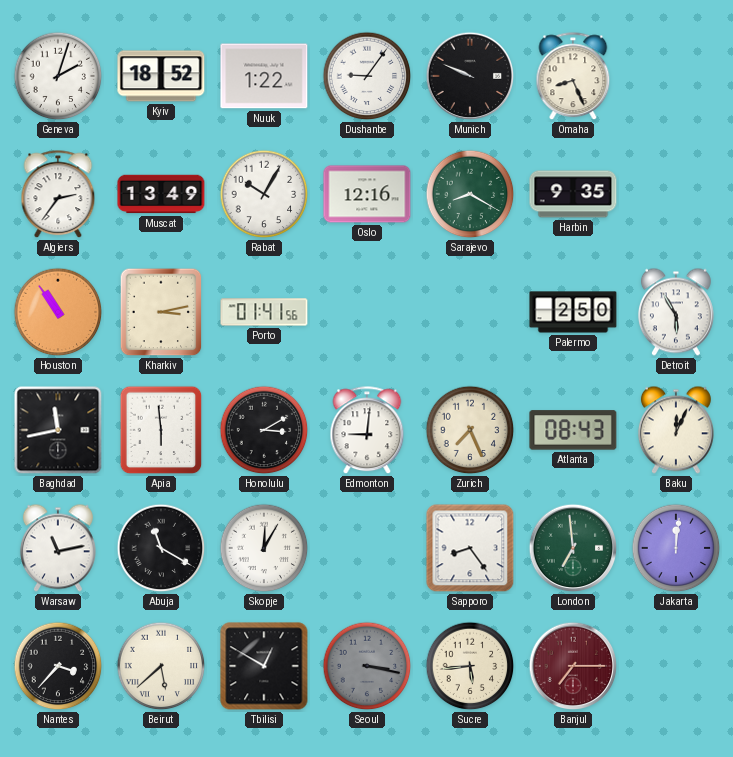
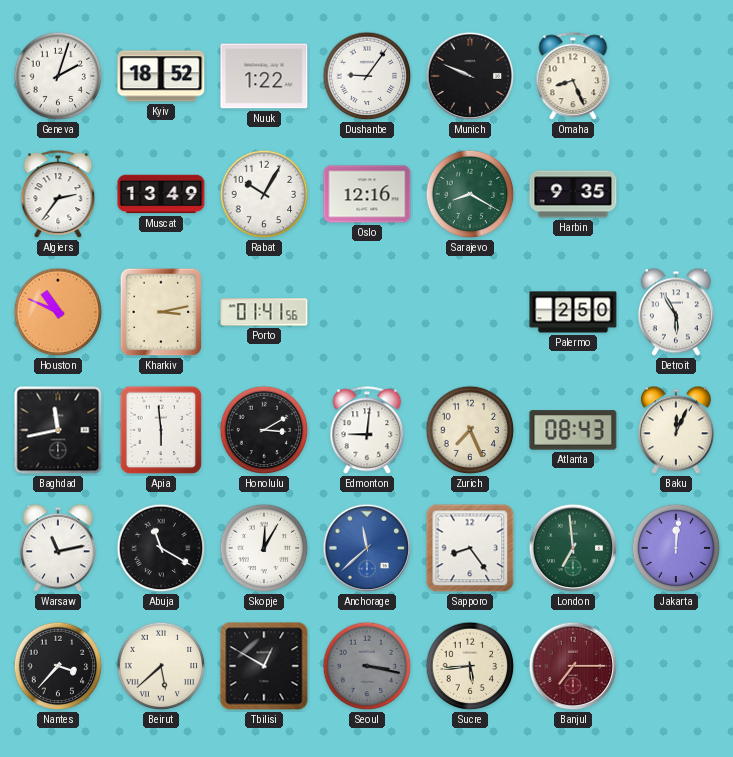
Houston: 10:54 -> 10:49
Anchorage: none -> 11:38
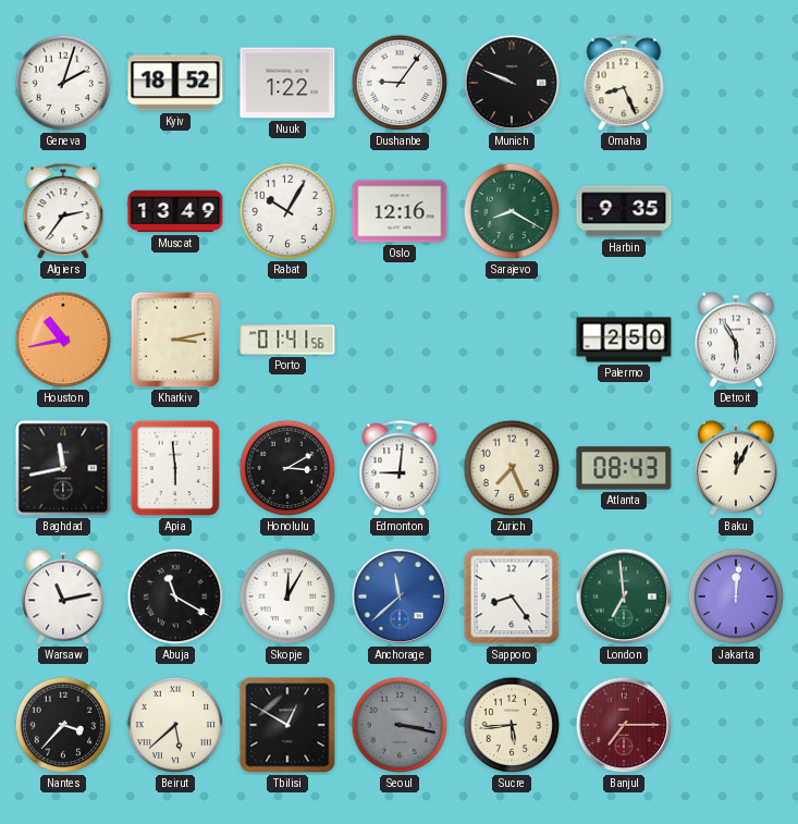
Houston: 10:49 -> 10:43
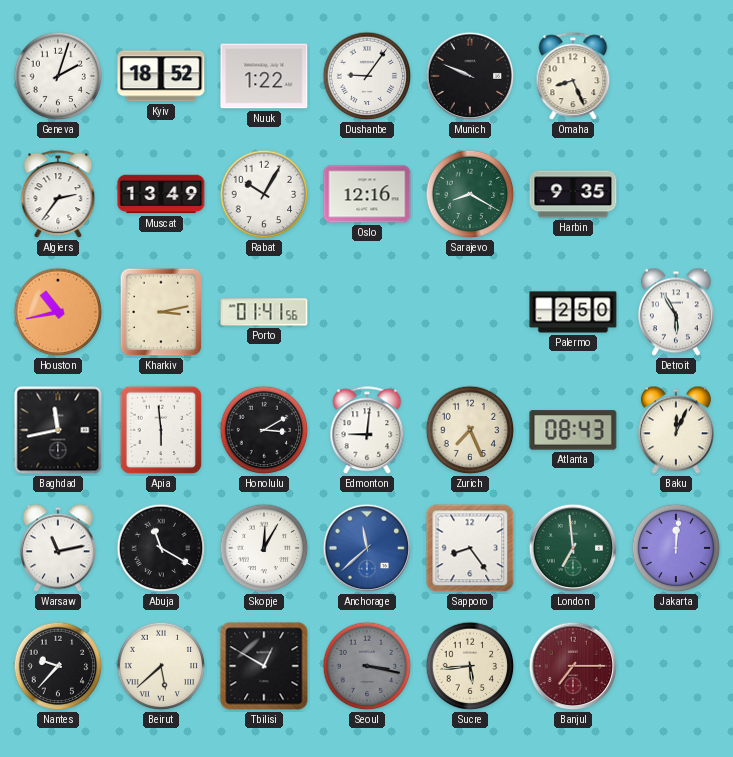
Nantes: 3:37 -> 9:37
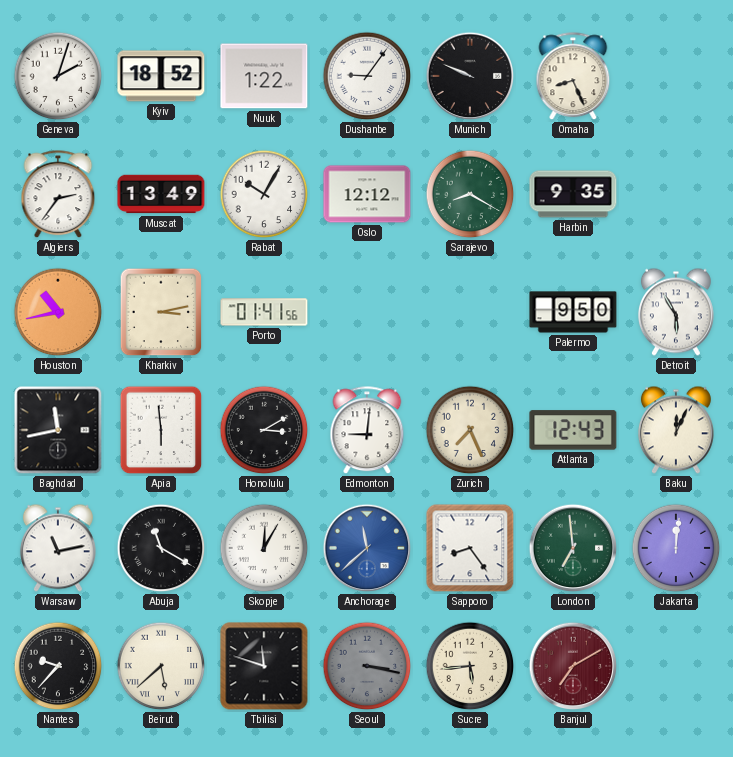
Oslo: 12:16 -> 12:12
Palermo: 2:50 -> 9:50
Atlanta: 08:43 -> 12:43
Tbilisi: 12:50 -> 11:48
Banjul: 7:15 -> 7:10
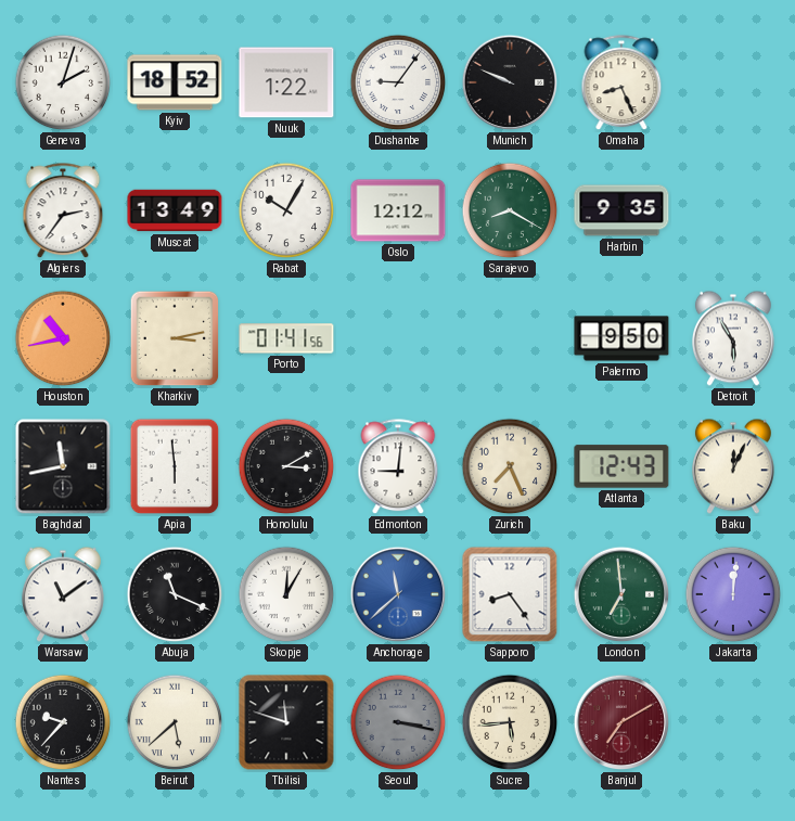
Warsaw: 11:13 -> 11:09
Abuja: 11:20 -> 11:19
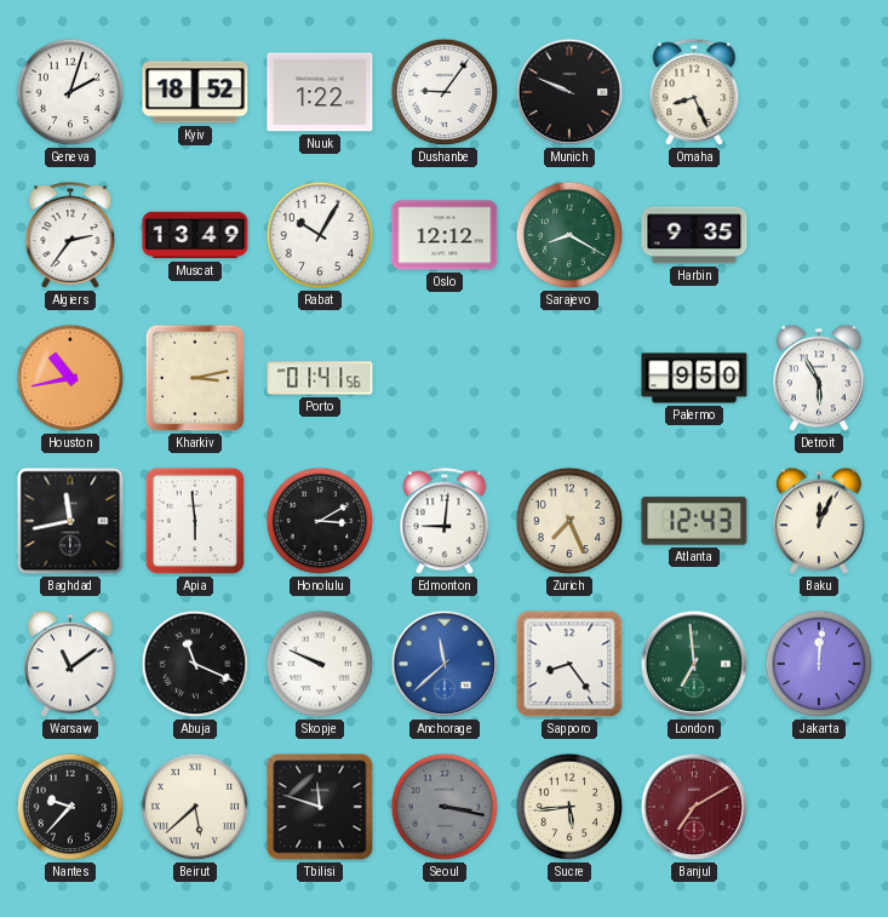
Skopje: 12:05 -> 9:49
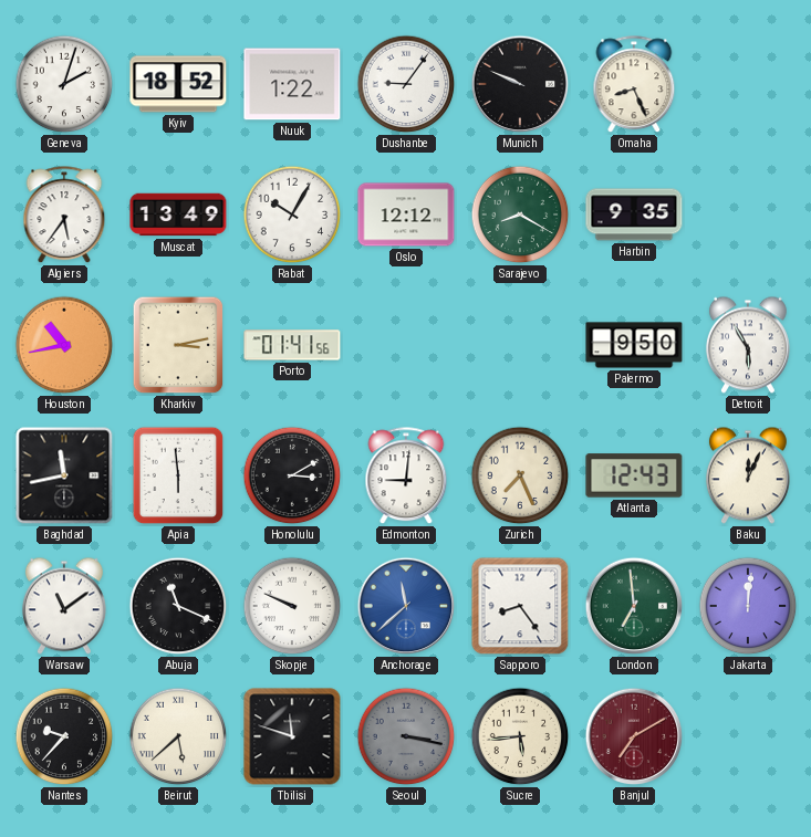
Algiers: 2:36 -> 5:36
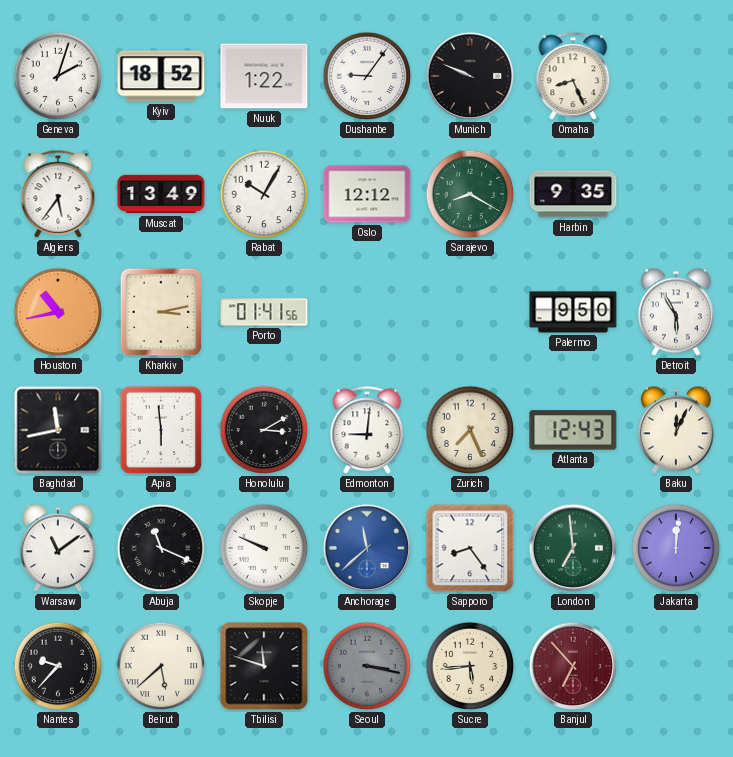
Banjul: 7:10 -> 6:53
